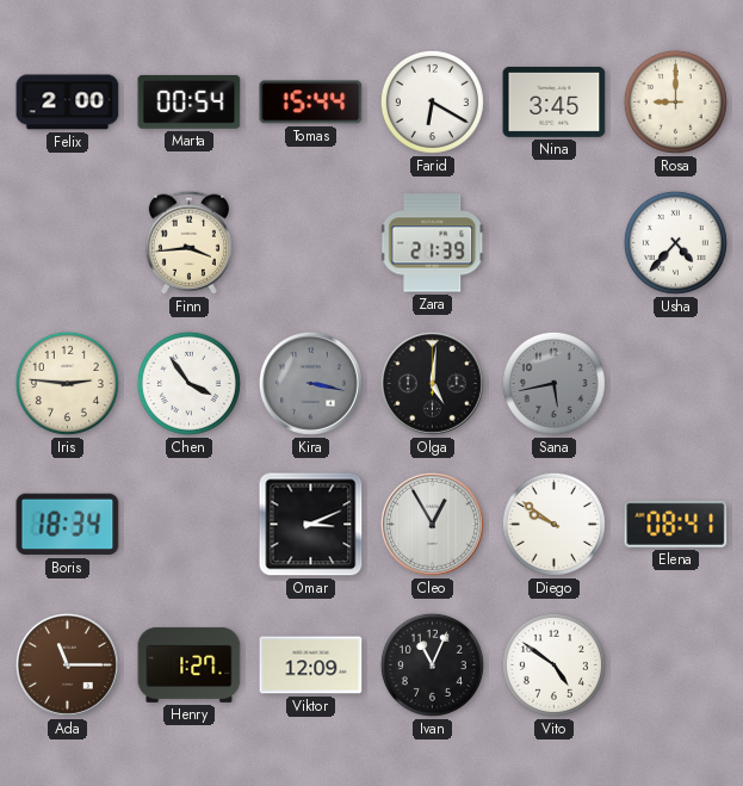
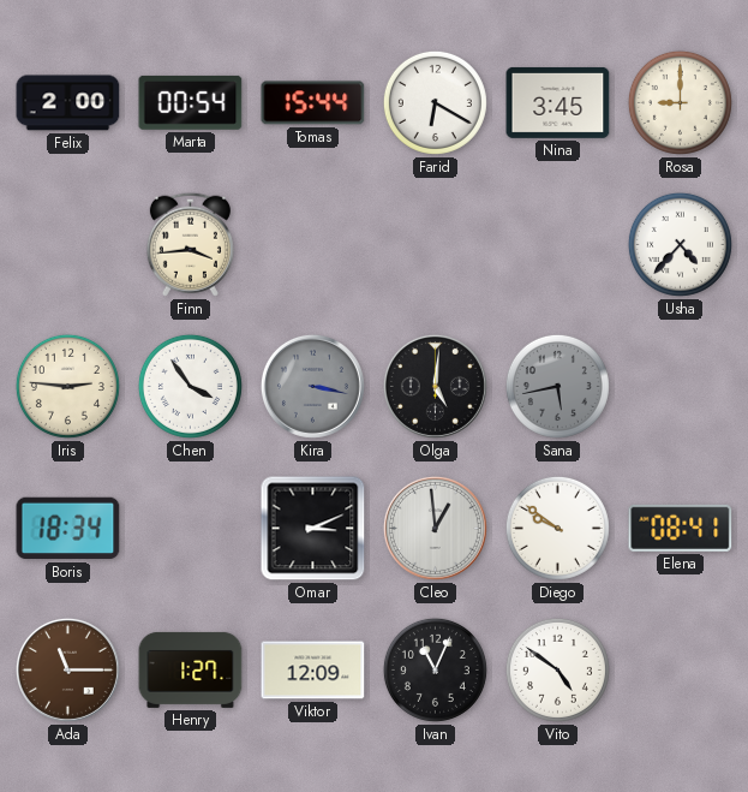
Zara: 21:39 -> none
Cleo: 12:55 -> 12:59
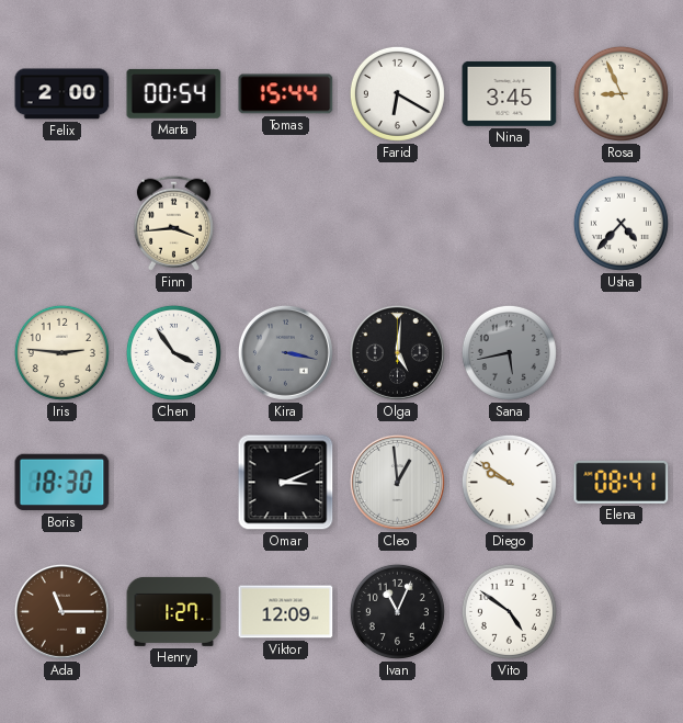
Rosa: 9:00 -> 8:56
Boris: 18:34 -> 18:30
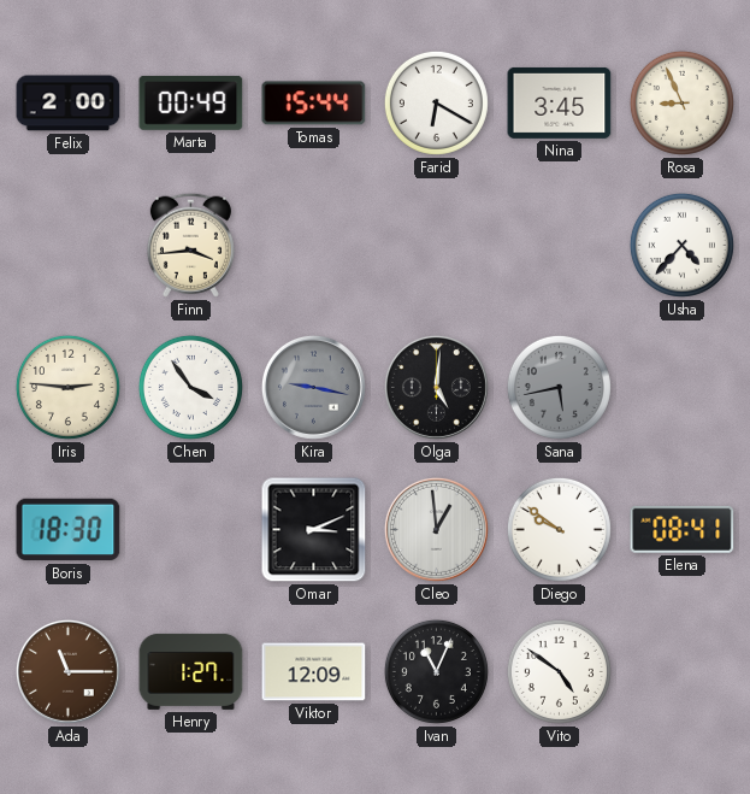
Marta: 00:54 -> 00:49
Kira: 3:17 -> 9:17
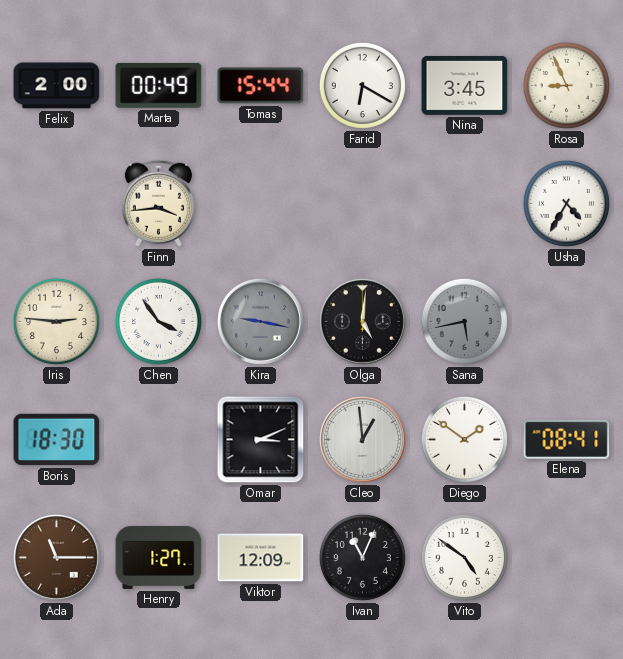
Usha: 4:37 -> 4:35
Diego: 9:51 -> 1:51
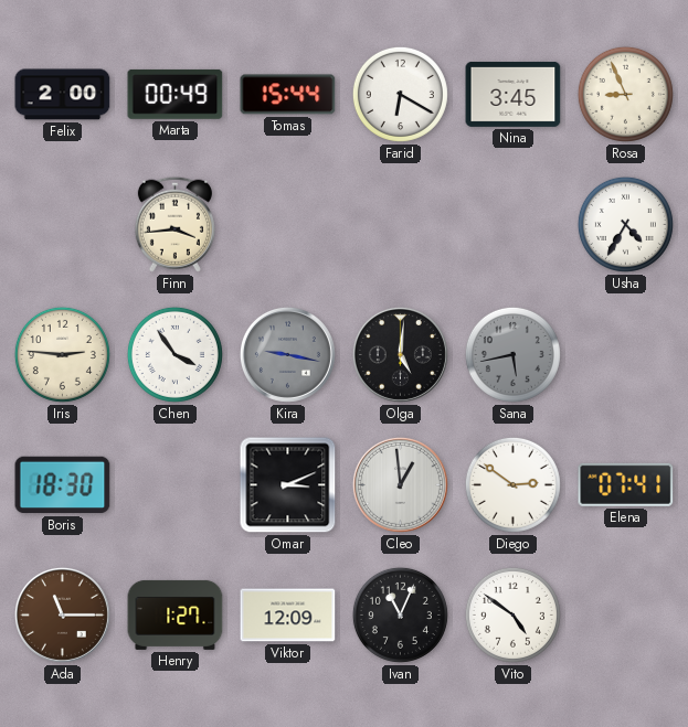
Diego: 1:51 -> 2:51
Elena: 08:41 -> 07:41
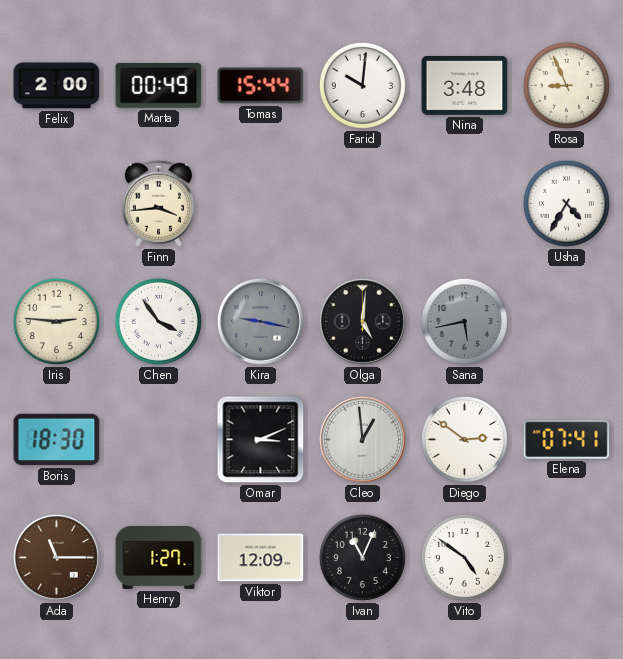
Farid: 6:20 -> 10:01
Nina: 3:45 -> 3:48
